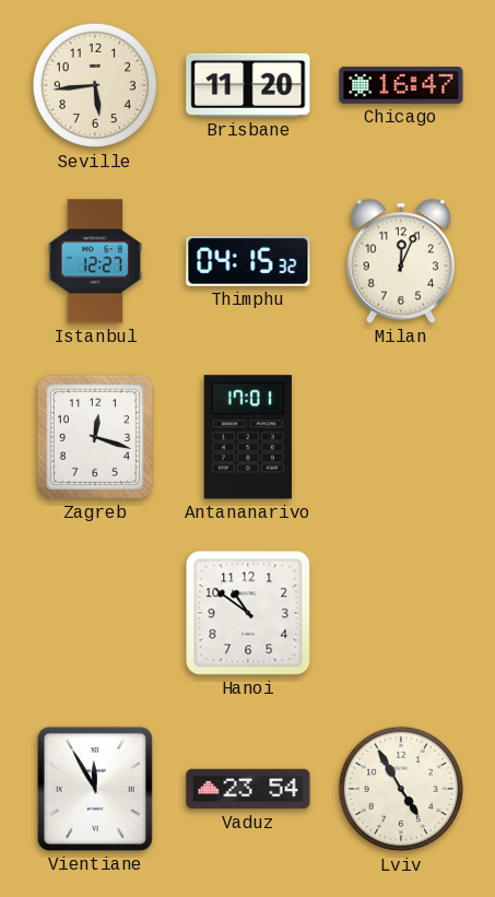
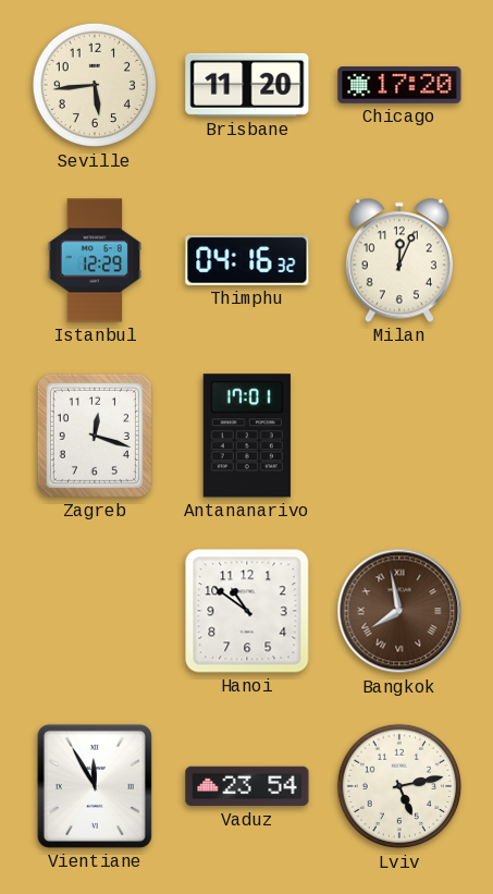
Chicago: 16:47 -> 17:20
Istanbul: 12:27 -> 12:29
Thimphu: 04:15 -> 04:16
Bangkok: none -> 7:58
Lviv: 4:55 -> 5:13
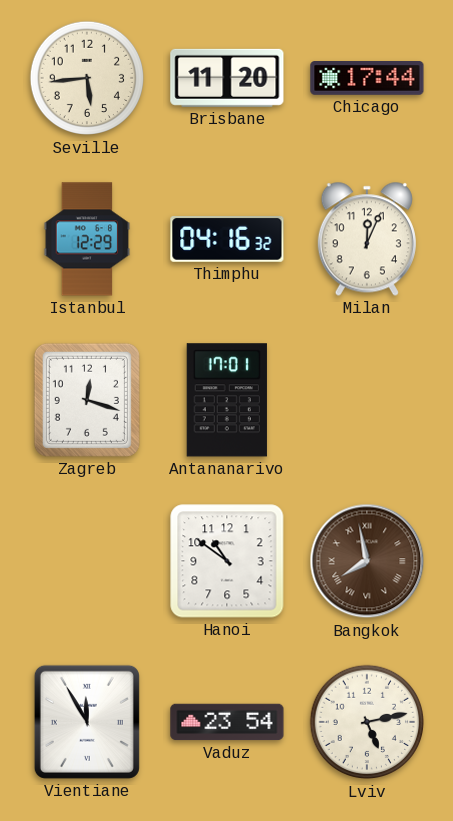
Chicago: 17:20 -> 17:44
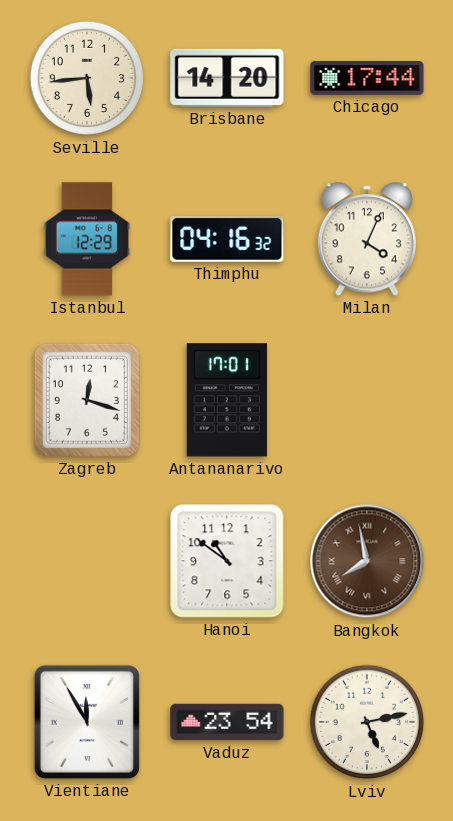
Brisbane: 11:20 -> 14:20
Milan: 12:04 -> 4:04
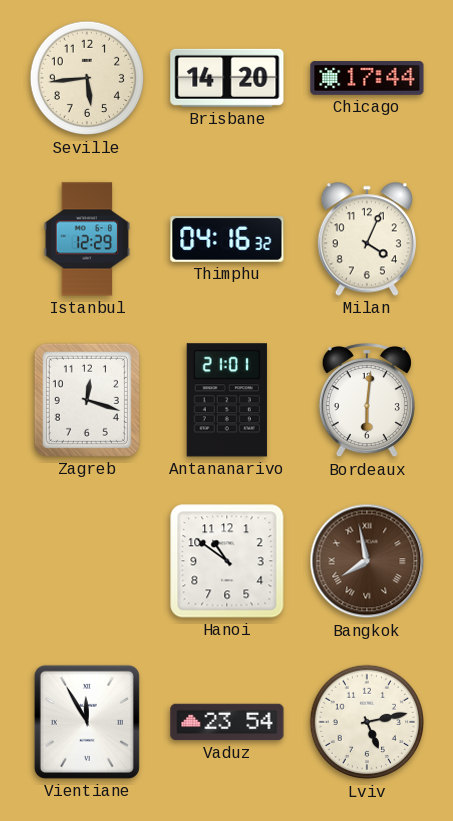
Antananarivo: 17:01 -> 21:01
Bordeaux: none -> 6:01
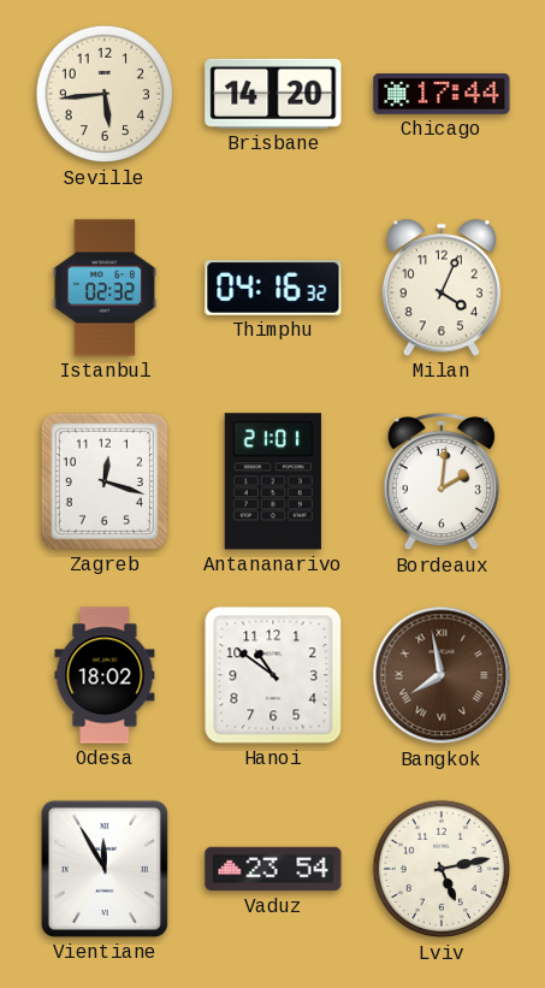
Istanbul: 12:29 -> 02:32
Bordeaux: 6:01 -> 2:01
Odesa: none -> 18:02
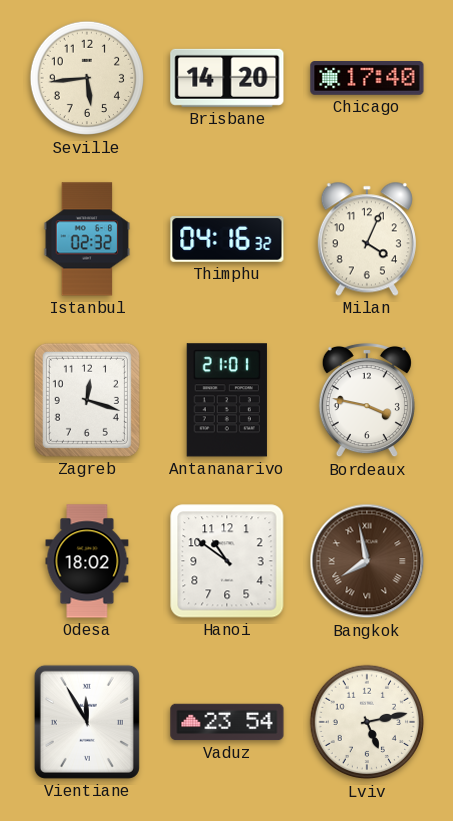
Chicago: 17:44 -> 17:40
Bordeaux: 2:01 -> 3:47
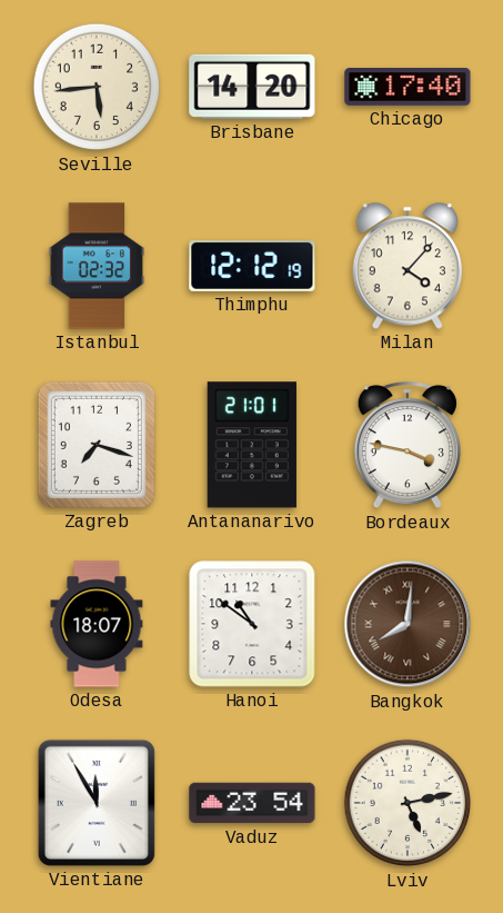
Thimphu: 04:16 -> 12:12
Milan: 4:04 -> 4:07
Zagreb: 12:18 -> 7:18
Odesa: 18:02 -> 18:07
Bangkok: 7:58 -> 8:01
